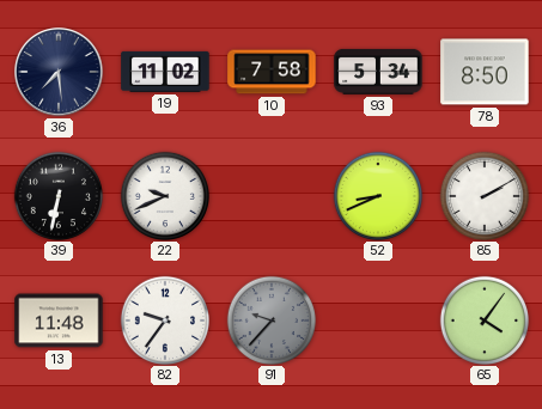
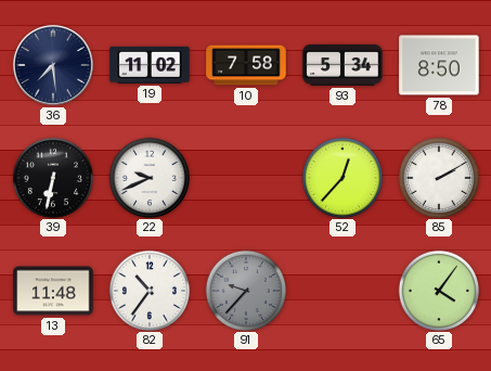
52: 8:41 -> 12:37
82: 9:36 -> 10:36
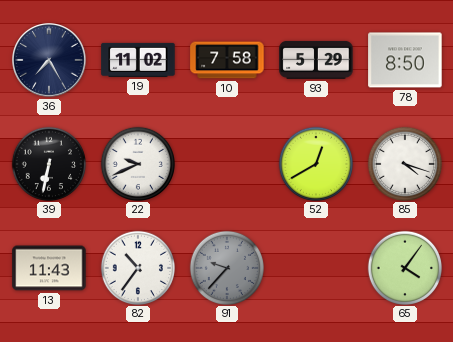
36: 7:29 -> 7:25
93: 5:34 -> 5:29
52: 12:37 -> 12:40
85: 2:10 -> 4:18
13: 11:48 -> 11:43
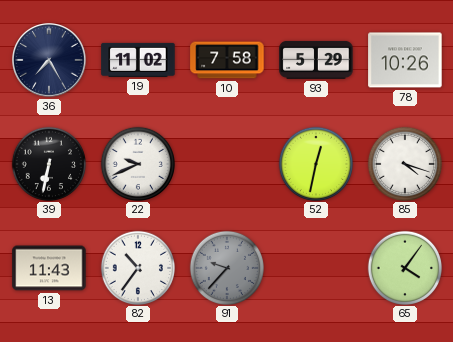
78: 8:50 -> 10:26
52: 12:40 -> 12:32
